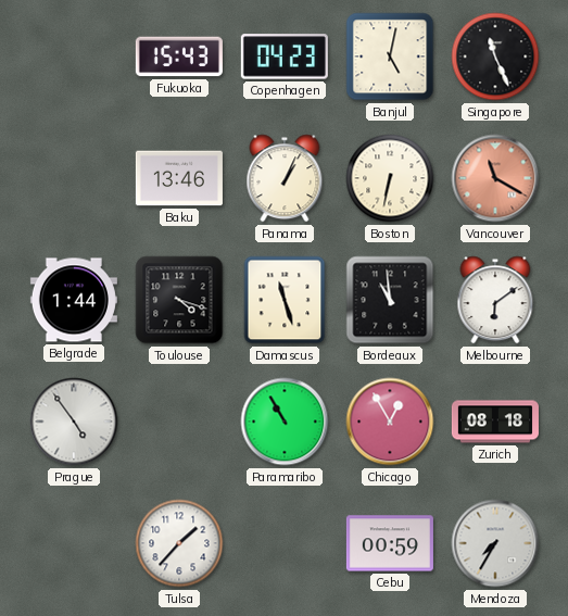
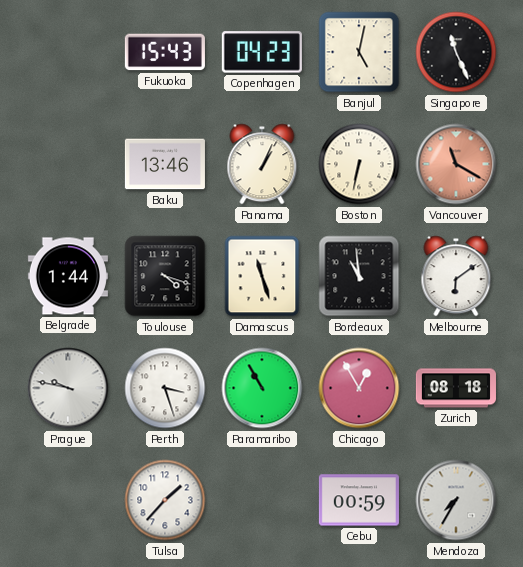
Prague: 4:54 -> 9:47
Perth: none -> 3:27
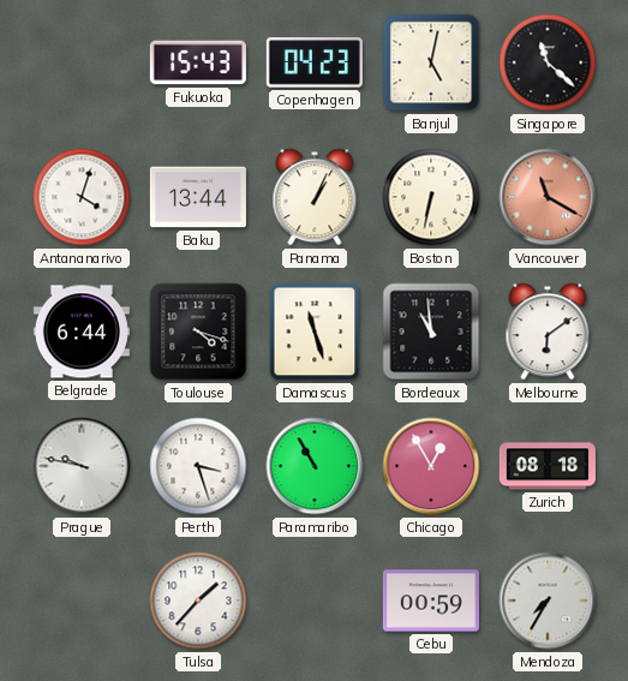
Singapore: 11:26 -> 11:22
Antananarivo: none -> 4:03
Baku: 13:46 -> 13:44
Belgrade: 1:44 -> 6:44
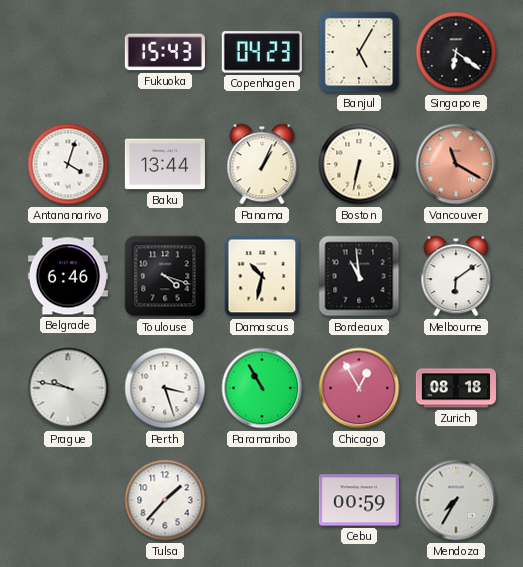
Banjul: 5:02 -> 5:05
Singapore: 11:22 -> 6:21
Belgrade: 6:44 -> 6:46
Damascus: 11:27 -> 10:32
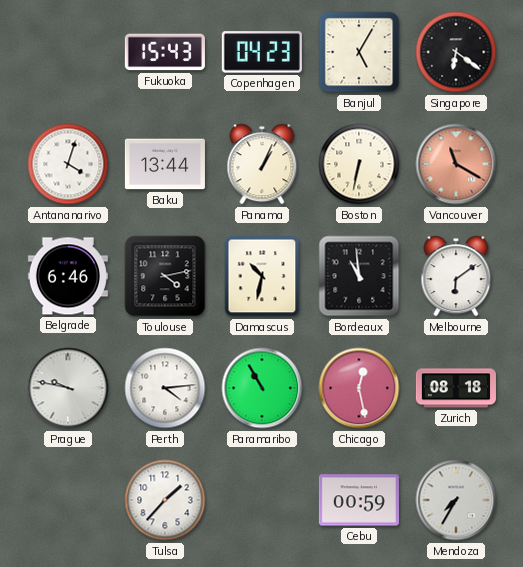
Toulouse: 4:18 -> 4:13
Perth: 3:27 -> 4:14
Chicago: 12:55 -> 12:28
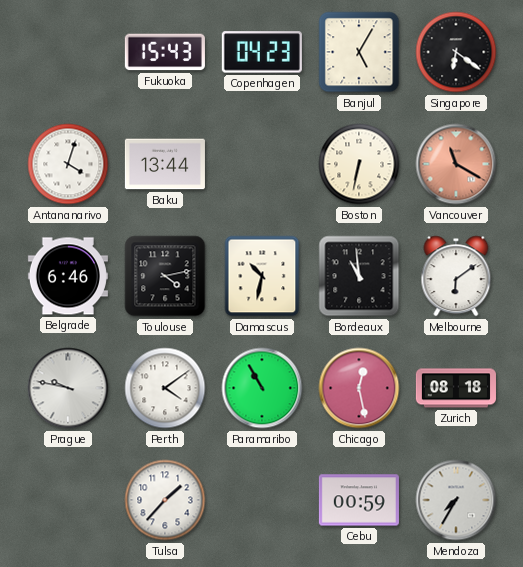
Panama: 1:04 -> none
Perth: 4:14 -> 4:09
